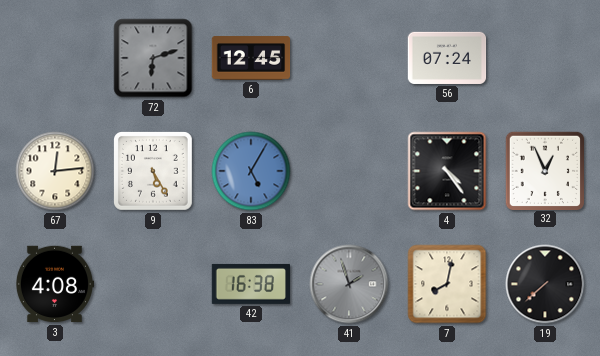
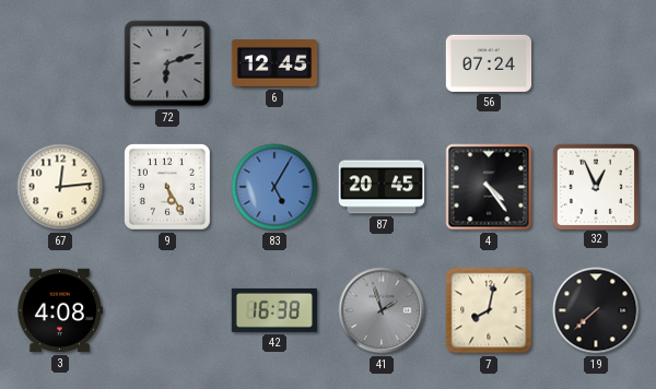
87: none -> 20:45
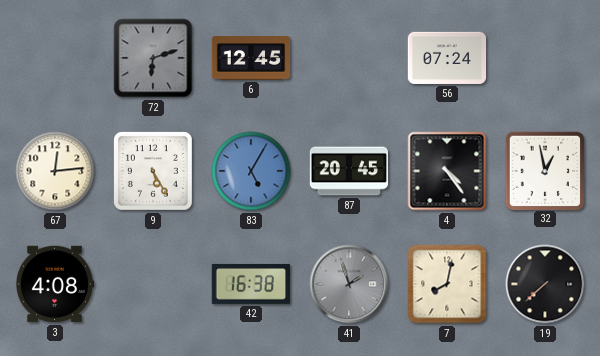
32: 12:56 -> 12:58
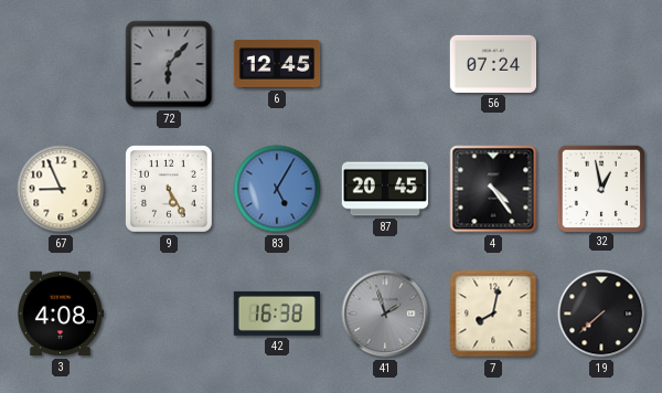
72: 6:12 -> 6:07
67: 12:14 -> 8:56
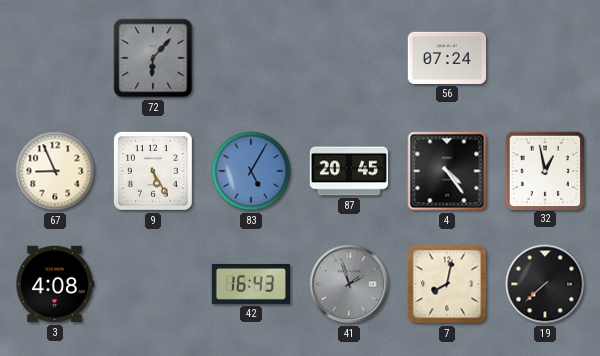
6: 12:45 -> none
42: 16:38 -> 16:43
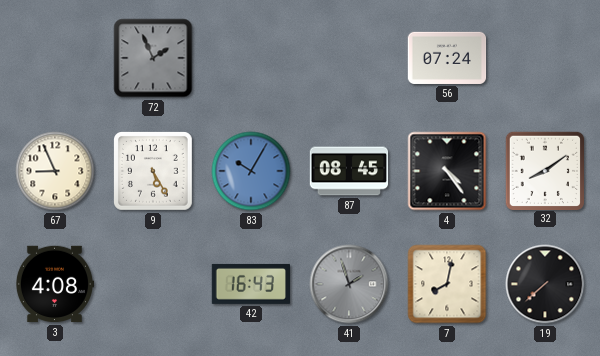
72: 6:07 -> 1:56
83: 5:05 -> 10:05
87: 20:45 -> 08:45
32: 12:58 -> 8:09
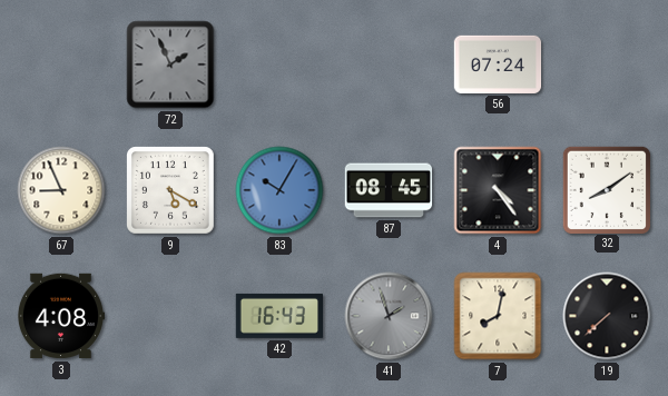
9: 5:25 -> 5:20
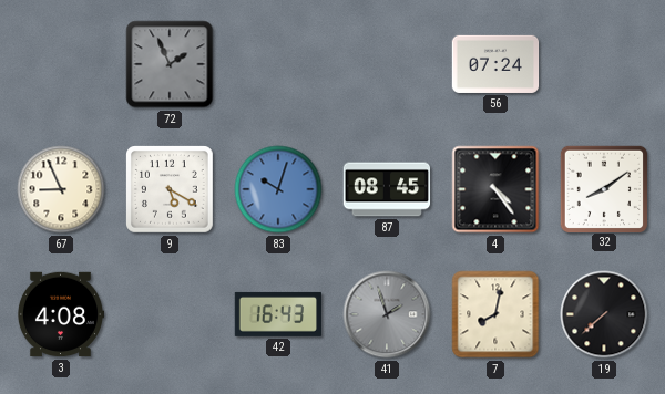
83: 10:05 -> 10:03
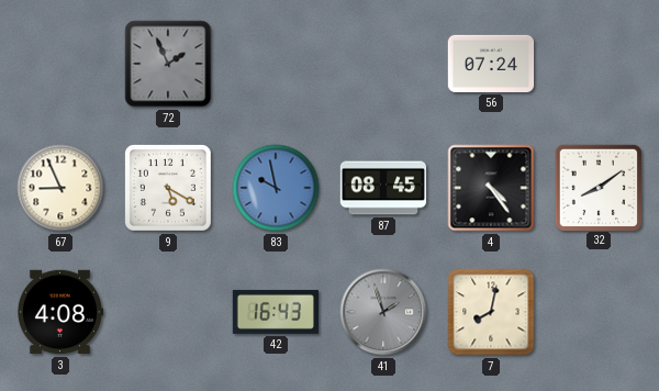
83: 10:03 -> 9:58
19: 7:38 -> none
